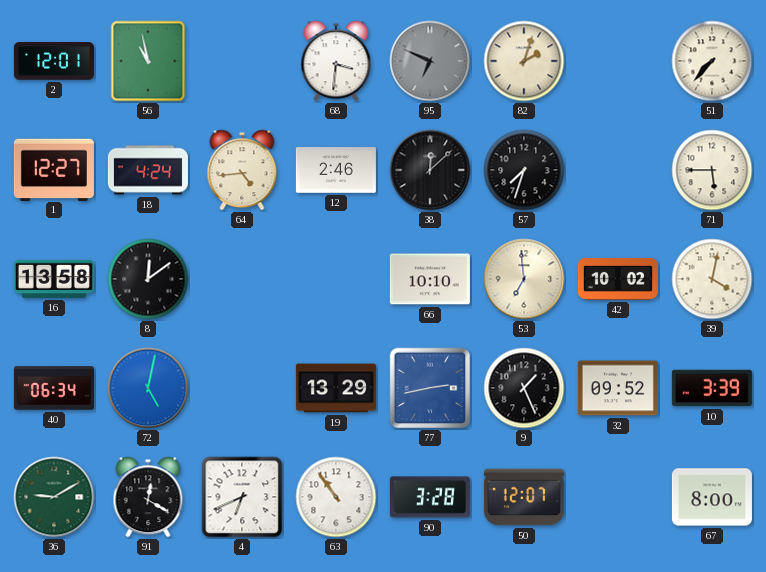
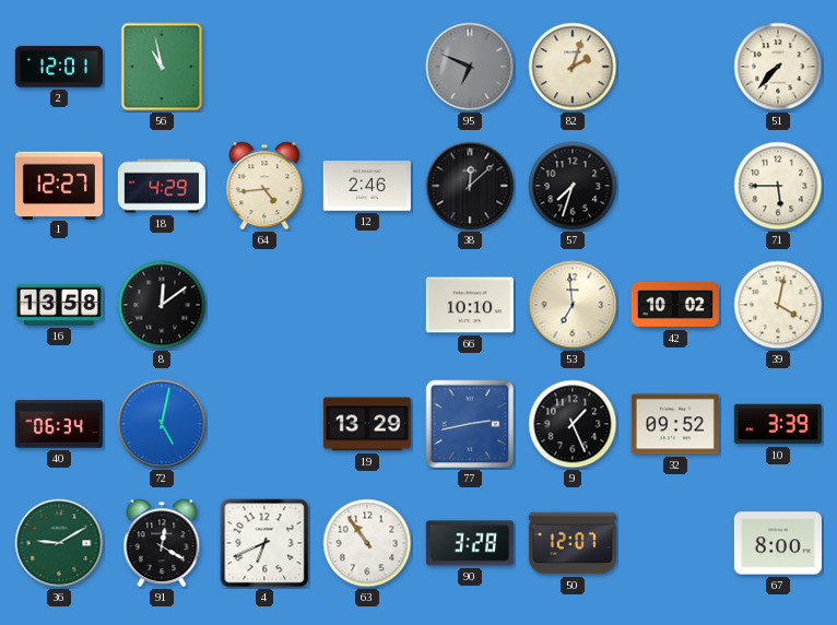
68: 3:31 -> none
18: 4:24 -> 4:29
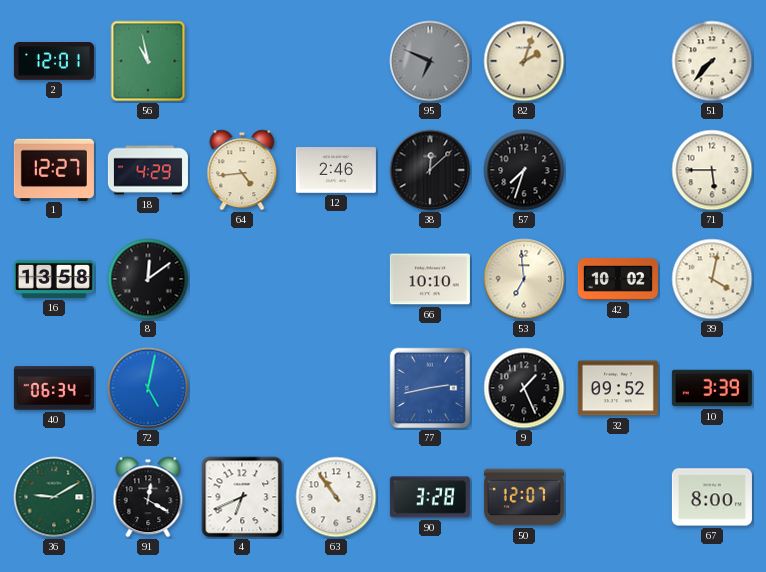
19: 13:29 -> none
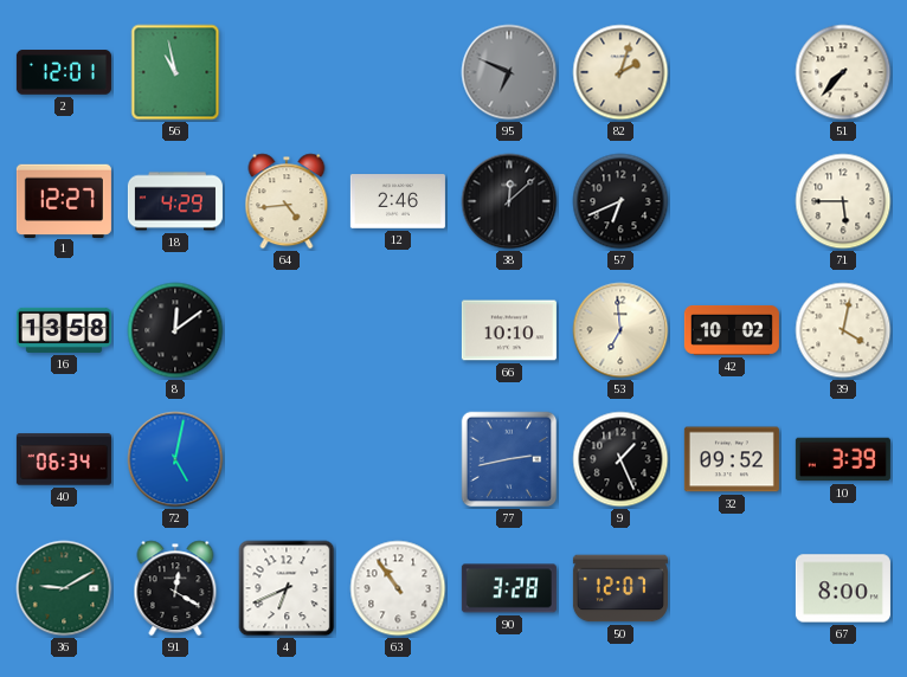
57: 7:33 -> 6:41
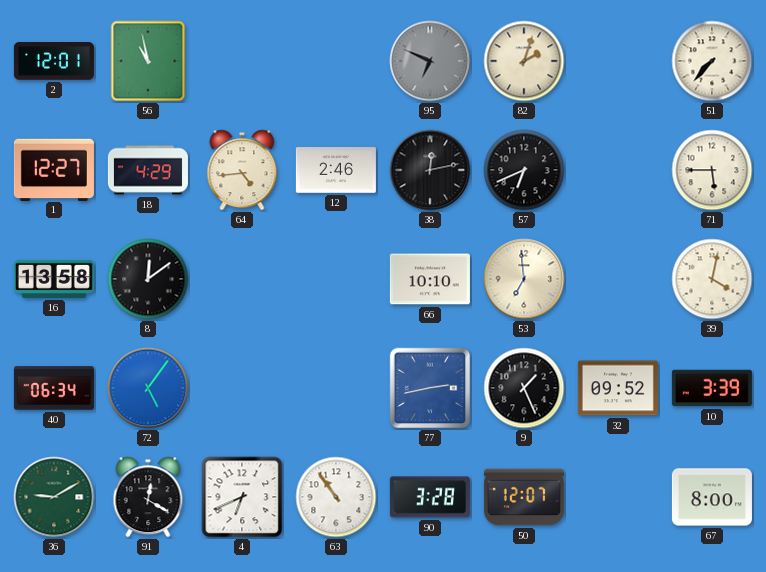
38: 12:08 -> 12:13
42: 10:02 -> none
72: 5:02 -> 5:06
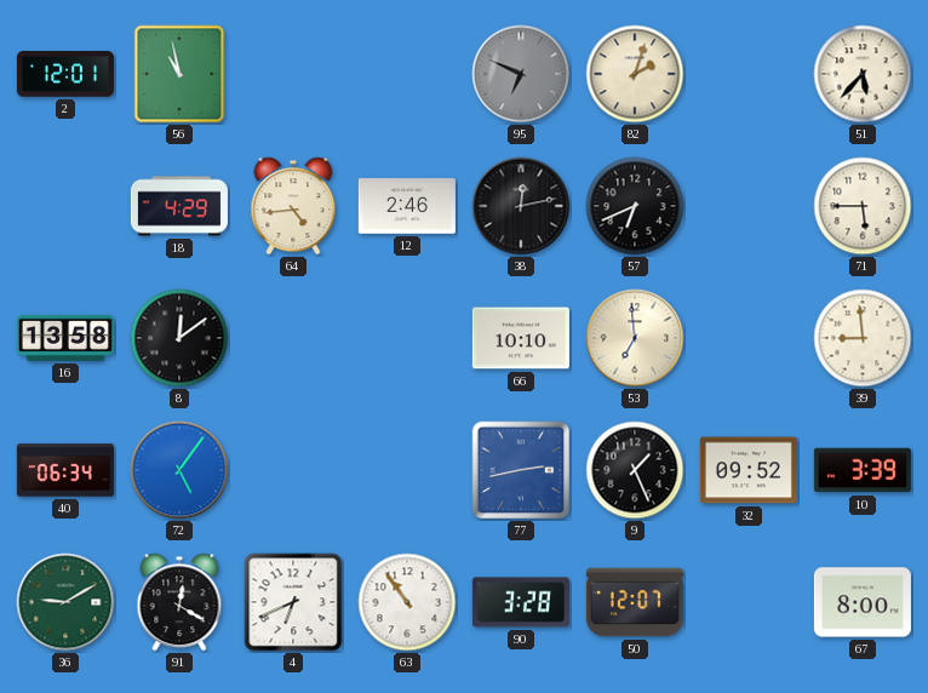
51: 7:37 -> 5:37
1: 12:27 -> none
39: 4:02 -> 8:59
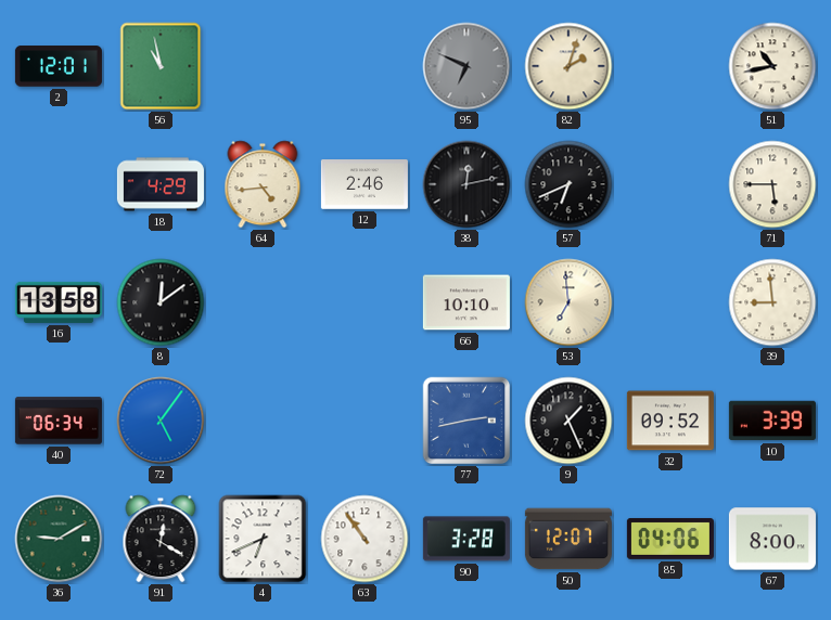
51: 5:37 -> 10:43
85: none -> 04:06
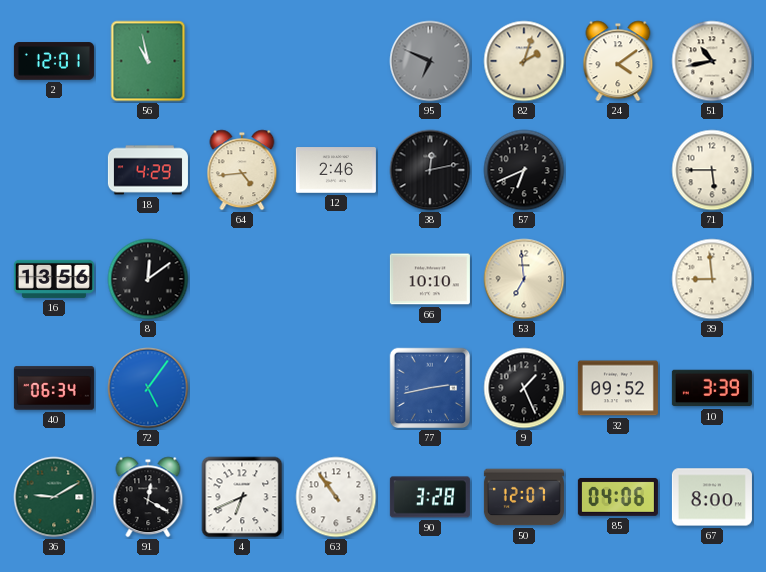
24: none -> 4:09
16: 13:58 -> 13:56
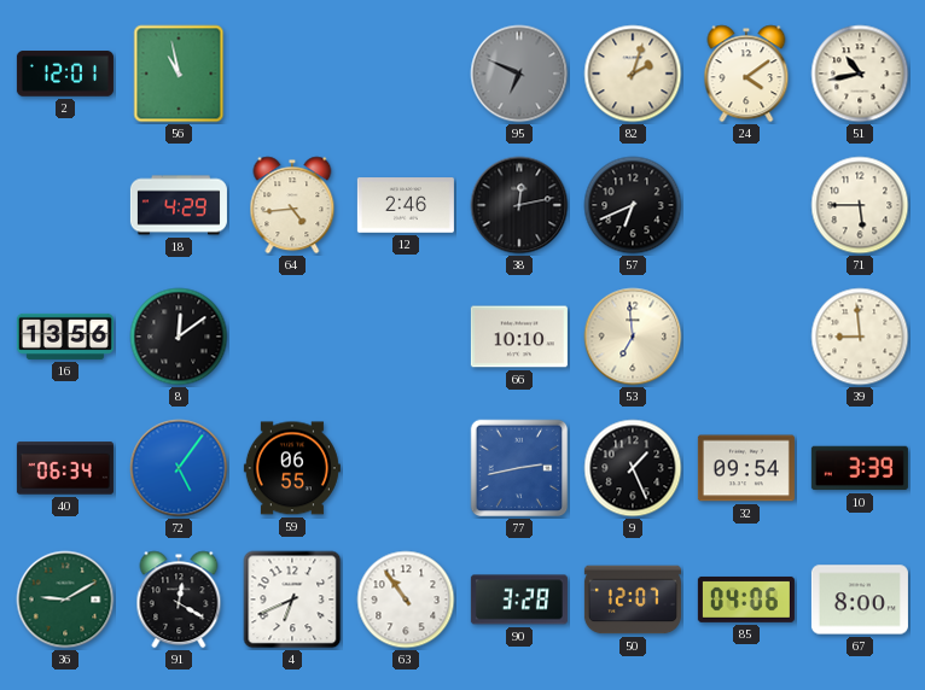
59: none -> 06:55
32: 09:52 -> 09:54
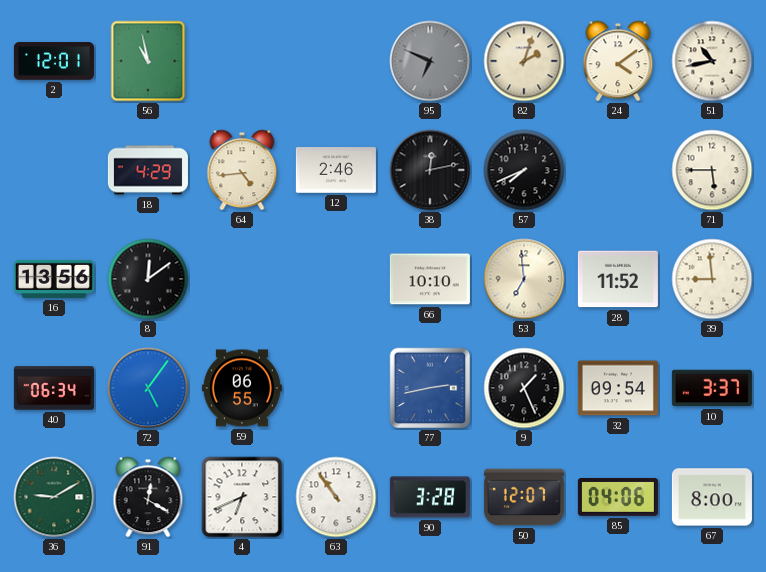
57: 6:41 -> 7:41
28: none -> 11:52
10: 3:39 -> 3:37
